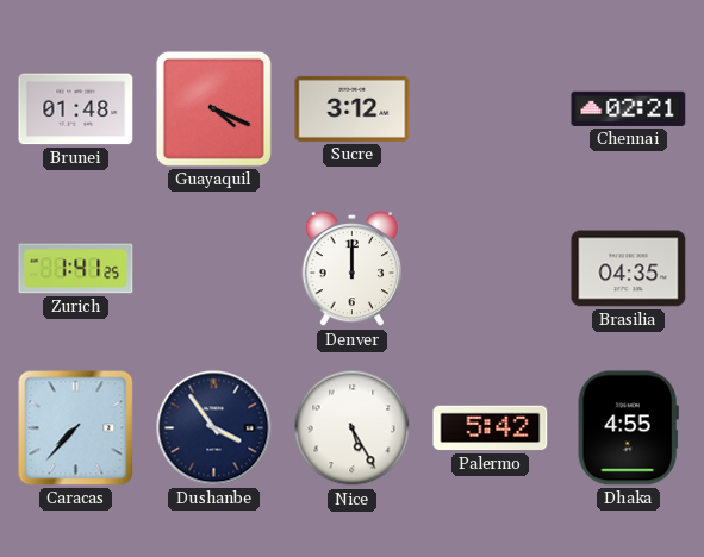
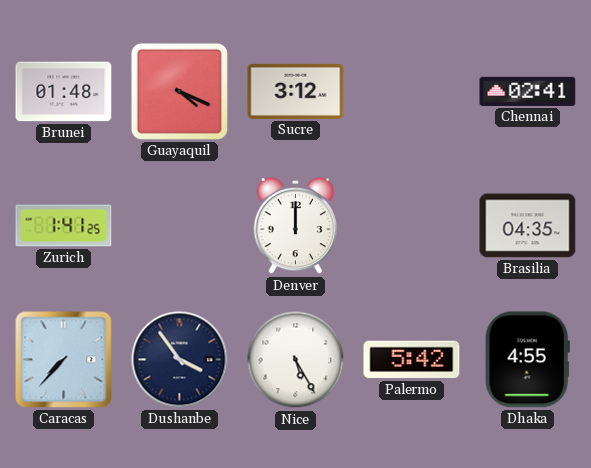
Chennai: 02:21 -> 02:41
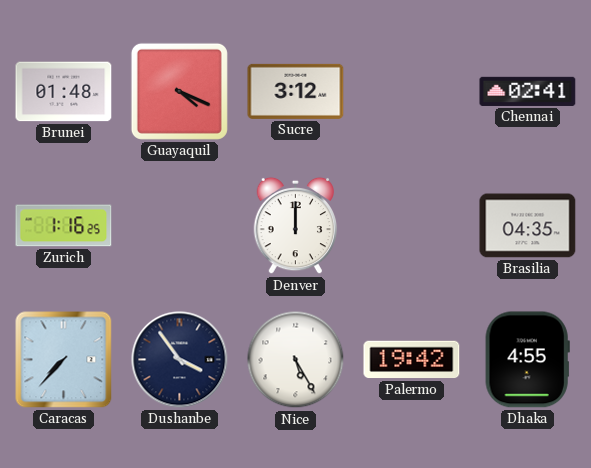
Zurich: 1:41 -> 1:16
Palermo: 5:42 -> 19:42
